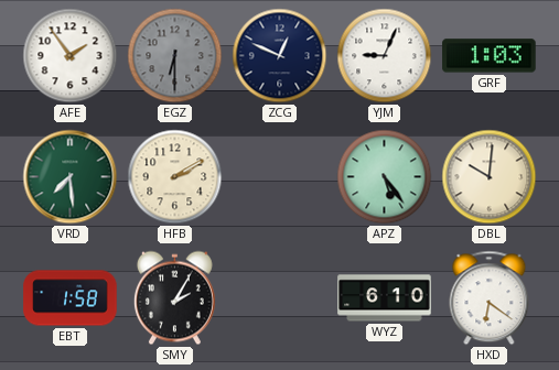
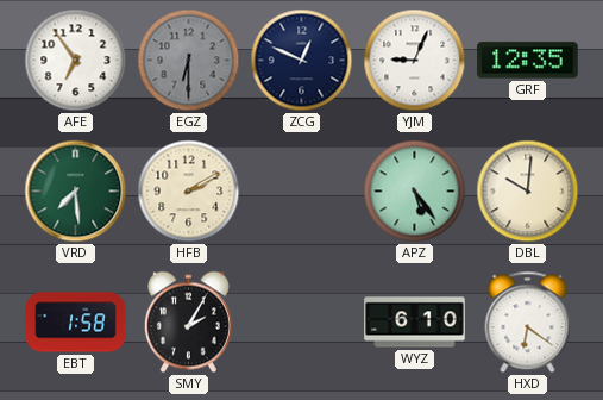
AFE: 1:54 -> 6:54
GRF: 1:03 -> 12:35
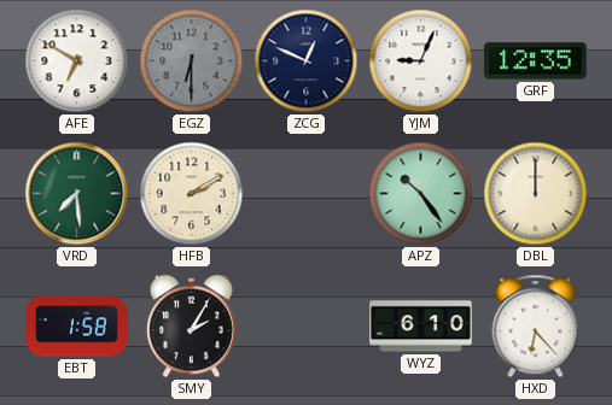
AFE: 6:54 -> 6:50
APZ: 5:24 -> 10:24
DBL: 10:01 -> 12:00
HXD: 6:21 -> 6:23
